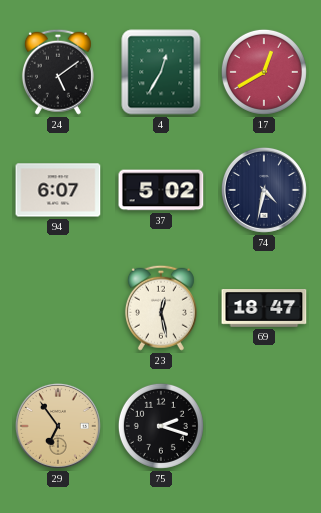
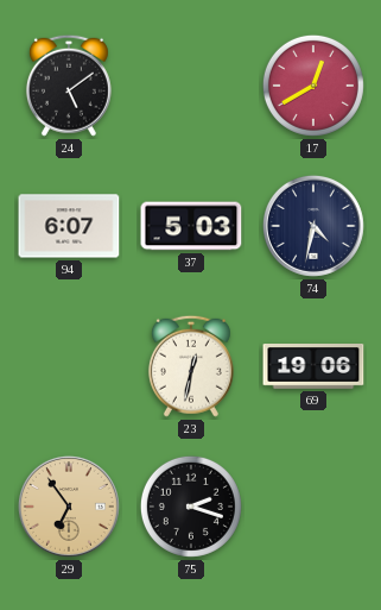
4: 12:35 -> none
37: 5:02 -> 5:03
23: 12:28 -> 12:32
69: 18:47 -> 19:06
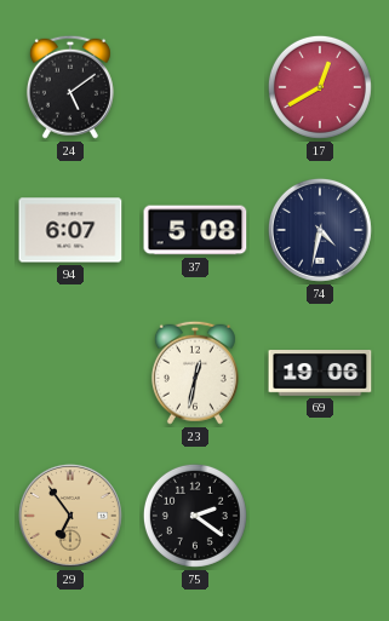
37: 5:03 -> 5:08
75: 2:18 -> 2:21
